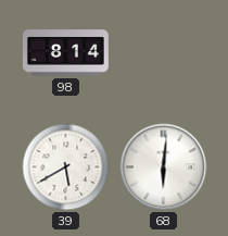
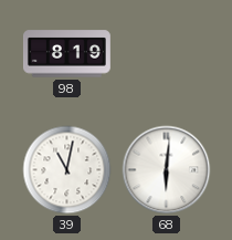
98: 8:14 -> 8:19
39: 5:40 -> 11:02
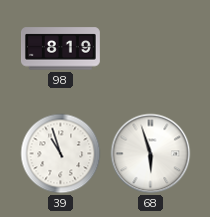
39: 11:02 -> 10:57
68: 6:01 -> 5:57
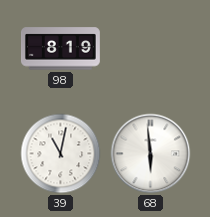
39: 10:57 -> 11:02
68: 5:57 -> 5:59
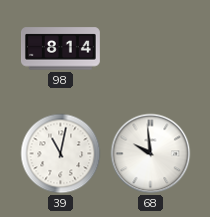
98: 8:19 -> 8:14
68: 5:59 -> 9:59
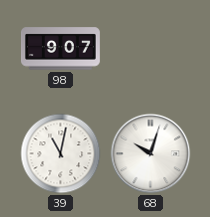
98: 8:14 -> 9:07
68: 9:59 -> 10:03
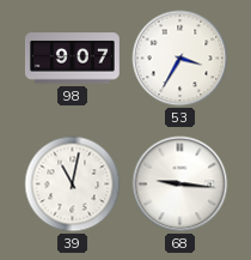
53: none -> 3:35
68: 10:03 -> 9:16
